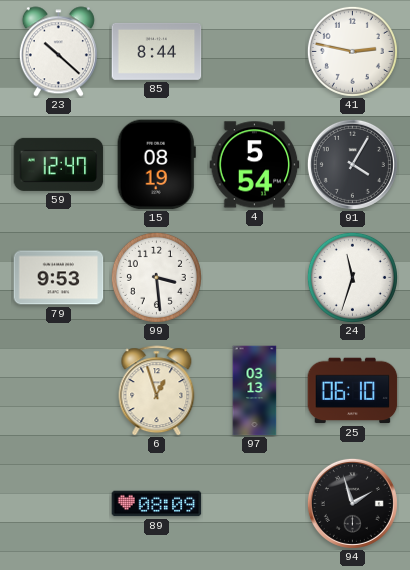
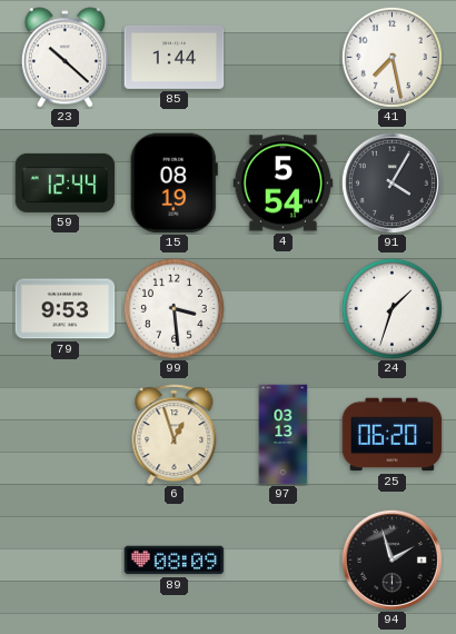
85: 8:44 -> 1:44
41: 2:47 -> 7:28
59: 12:47 -> 12:44
24: 11:33 -> 1:33
25: 06:10 -> 06:20
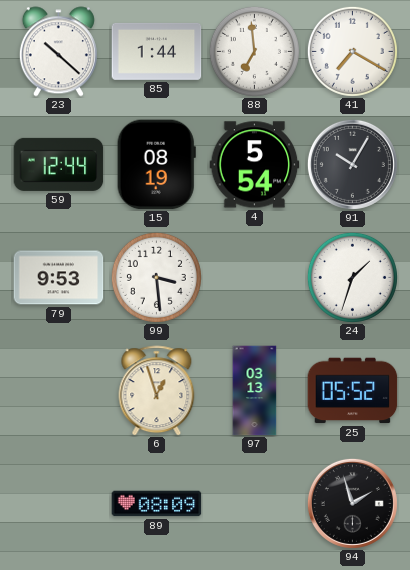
88: none -> 6:59
41: 7:28 -> 7:20
91: 4:05 -> 10:05
25: 06:20 -> 05:52
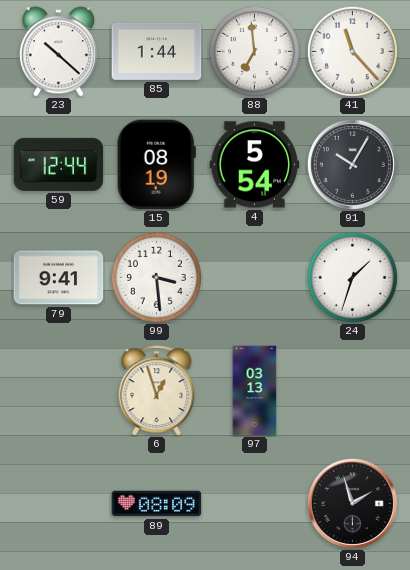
41: 7:20 -> 11:23
79: 9:53 -> 9:41
25: 05:52 -> none
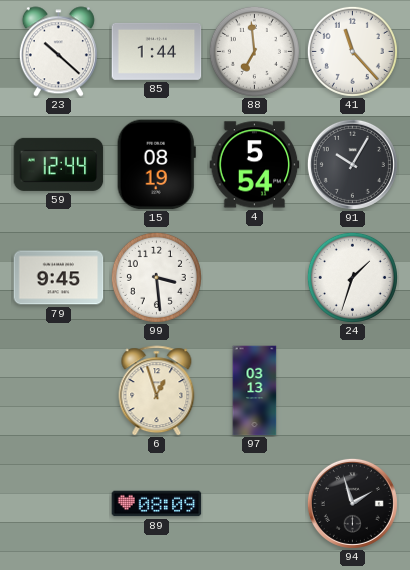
79: 9:41 -> 9:45
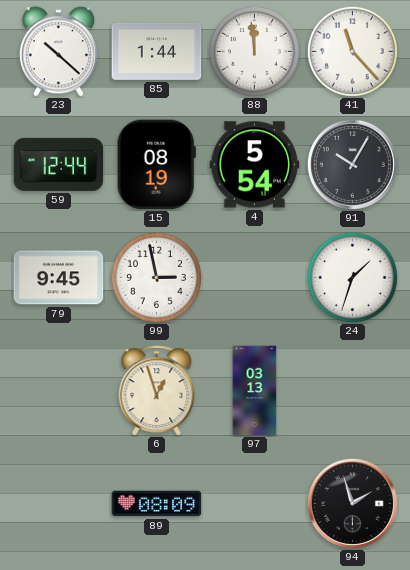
88: 6:59 -> 11:59
99: 3:29 -> 2:58
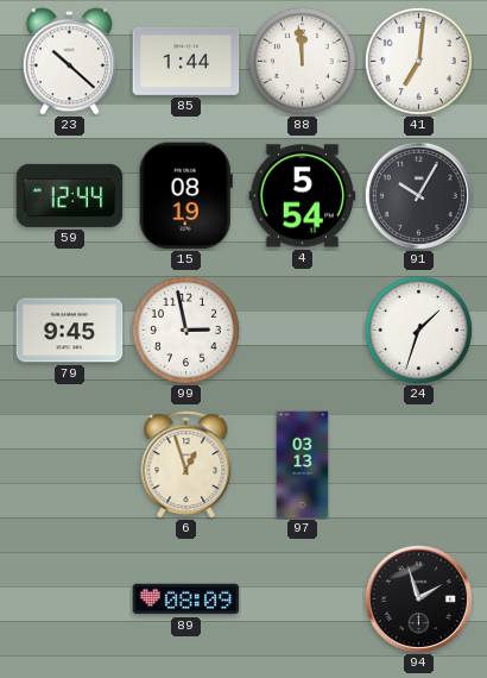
41: 11:23 -> 7:01
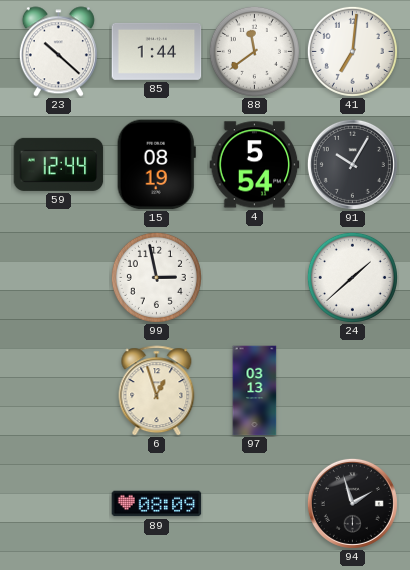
88: 11:59 -> 11:39
79: 9:45 -> none
24: 1:33 -> 1:38
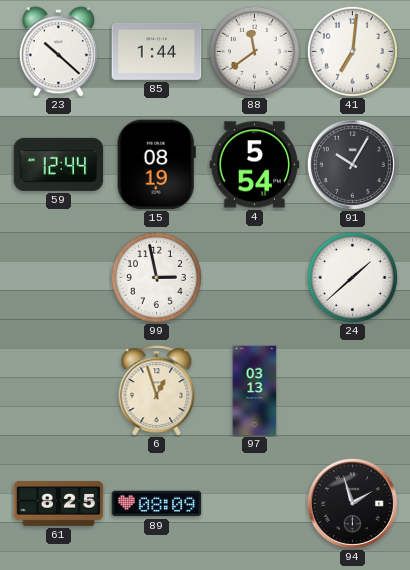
61: none -> 8:25
